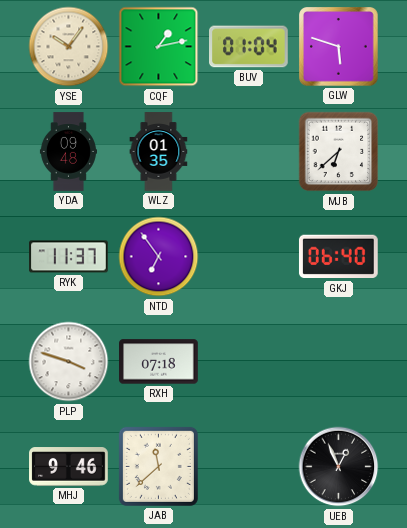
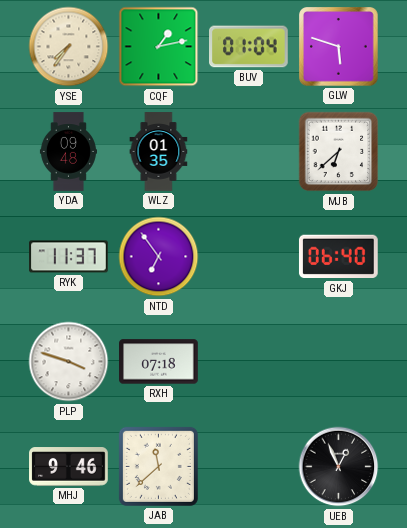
YSE: 10:06 -> 7:36
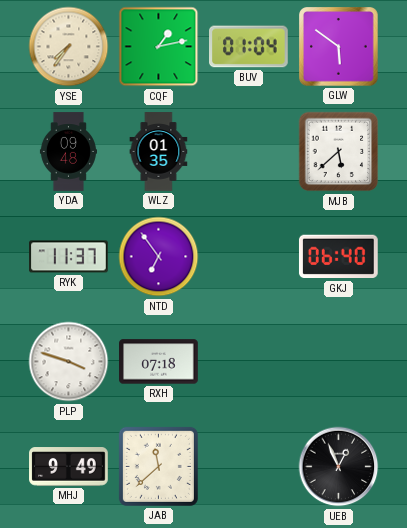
GLW: 5:48 -> 5:51
MJB: 6:38 -> 5:38
MHJ: 9:46 -> 9:49
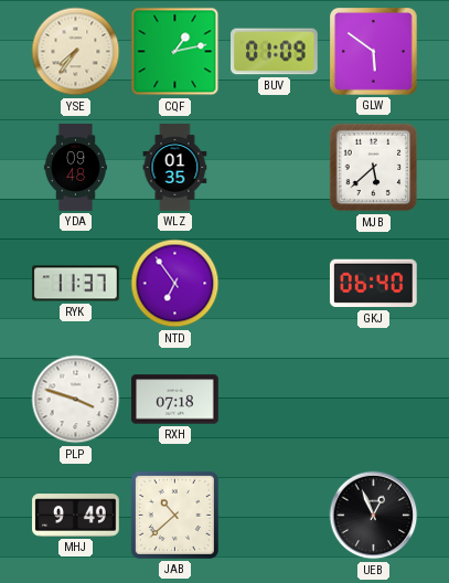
BUV: 01:04 -> 01:09
JAB: 11:38 -> 10:38
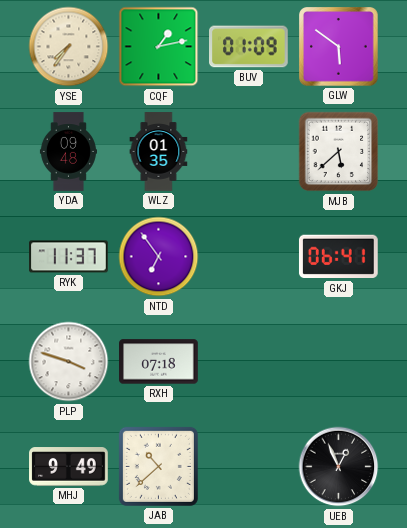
GKJ: 06:40 -> 06:41
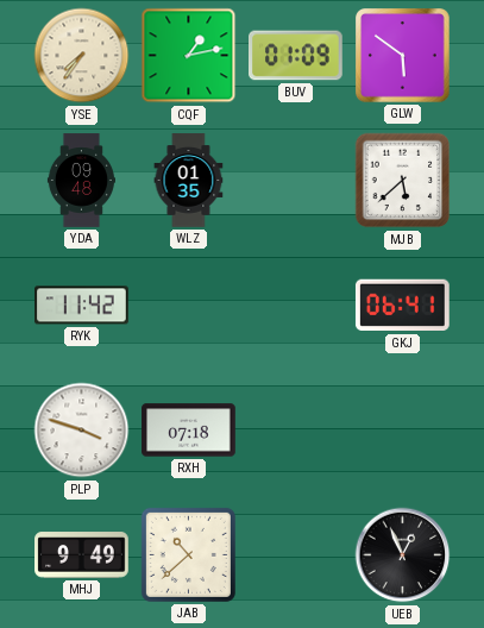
RYK: 11:37 -> 11:42
NTD: 6:54 -> none
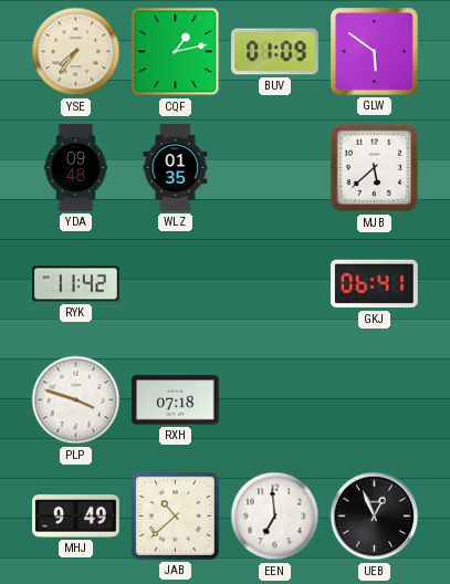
EEN: none -> 6:59
